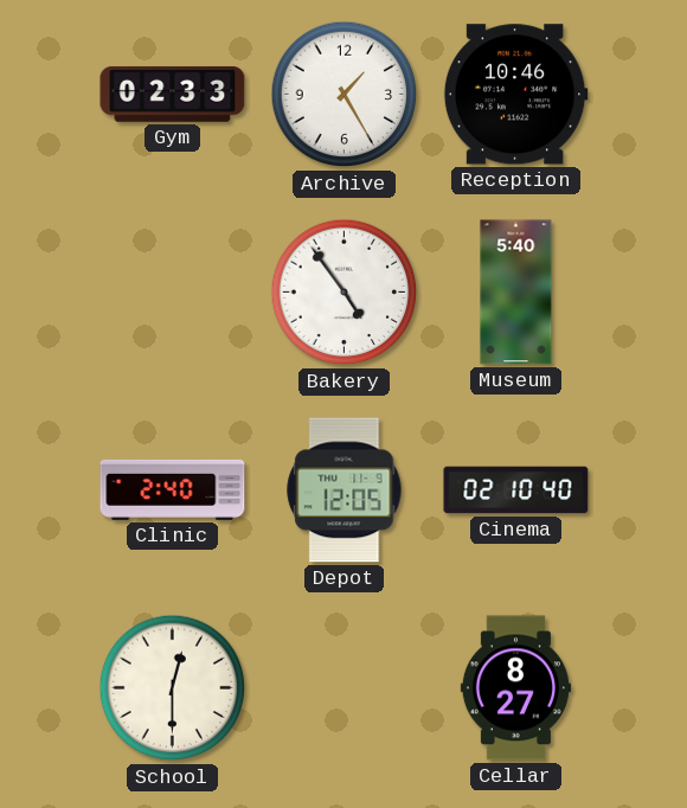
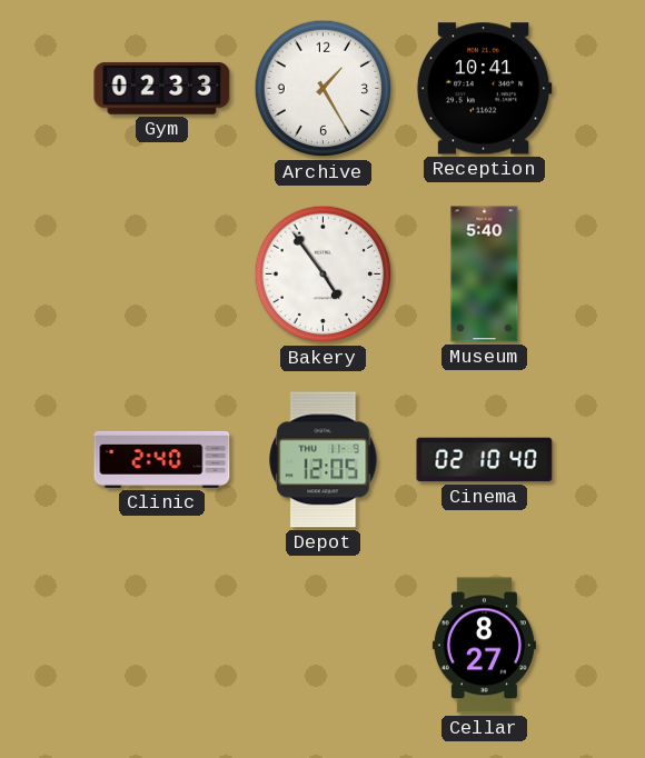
Reception: 10:46 -> 10:41
School: 12:30 -> none
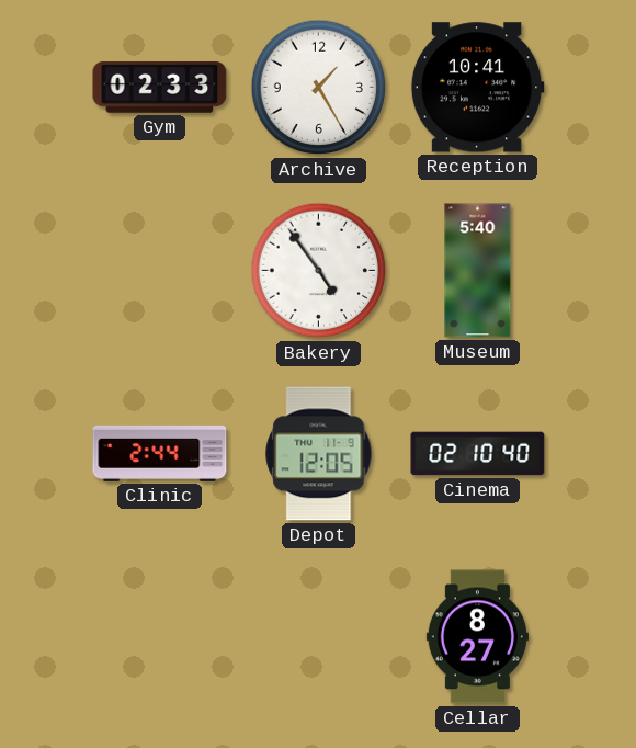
Clinic: 2:40 -> 2:44
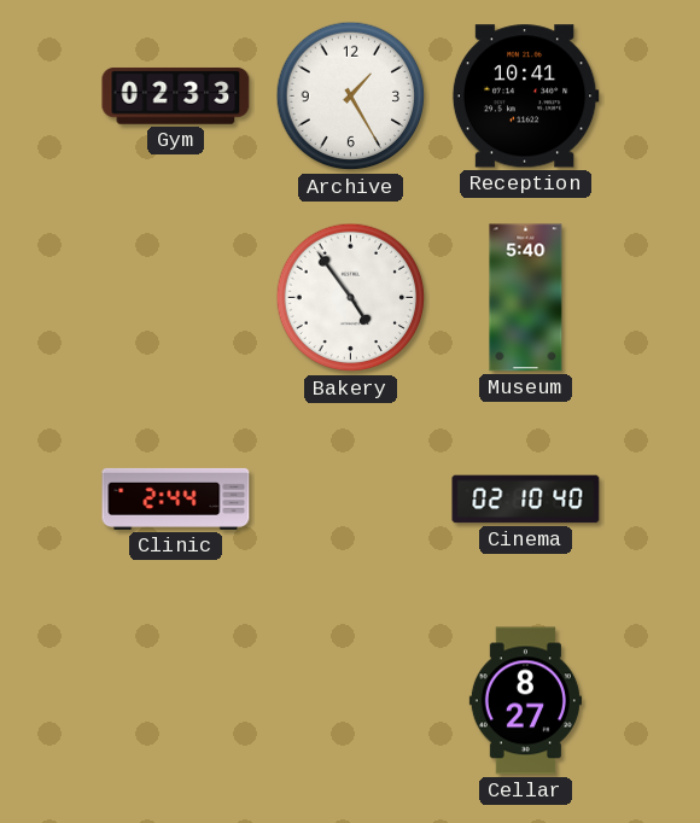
Depot: 12:05 -> none
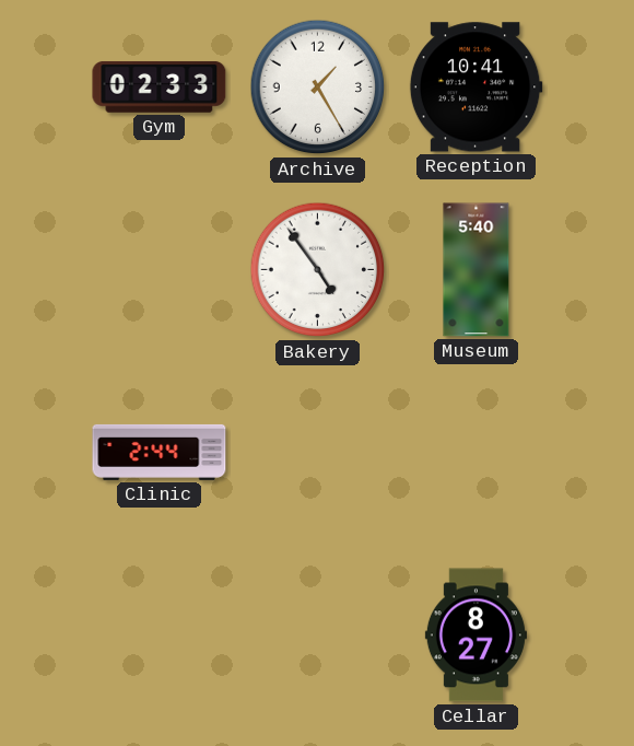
Cinema: 02:10 -> none
